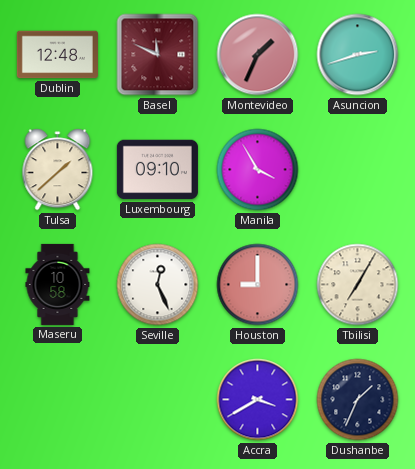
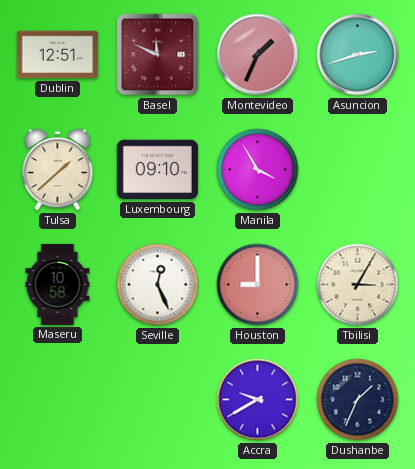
Dublin: 12:48 -> 12:51
Tbilisi: 7:05 -> 3:05
Accra: 3:40 -> 9:40
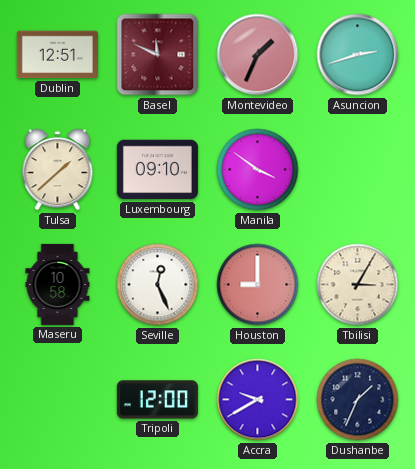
Manila: 3:55 -> 3:51
Tripoli: none -> 12:00
